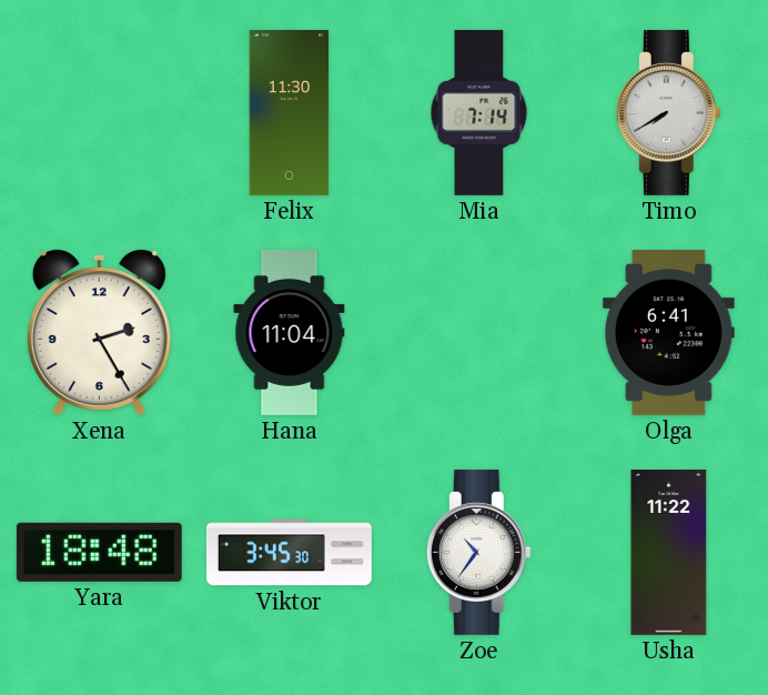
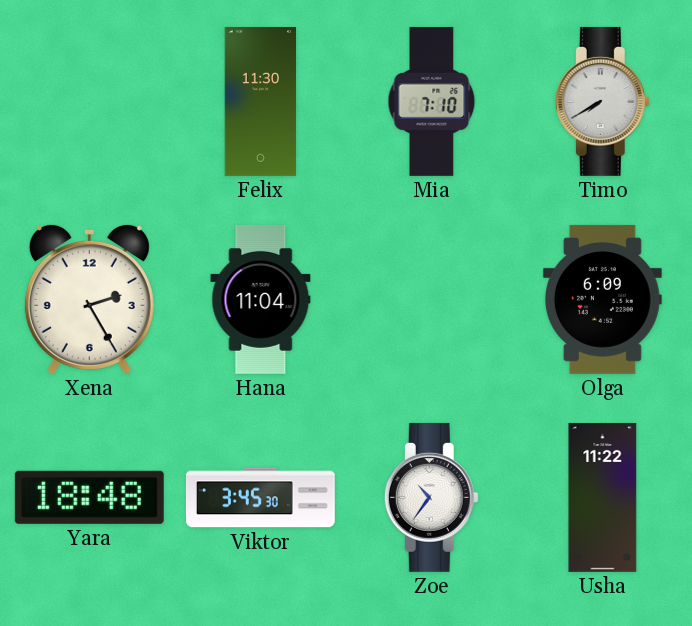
Mia: 7:14 -> 7:10
Olga: 6:41 -> 6:09
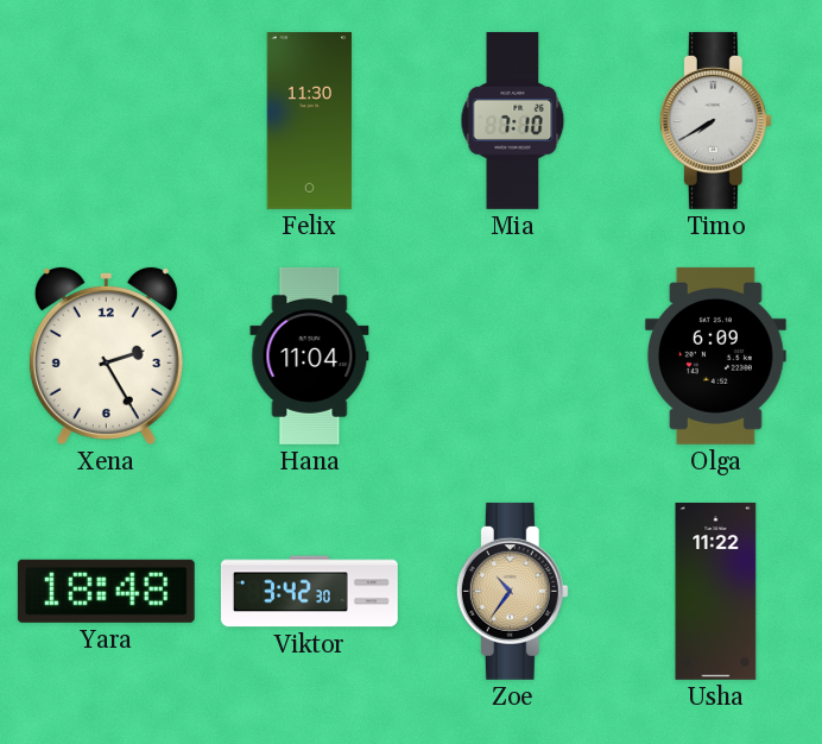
Viktor: 3:45 -> 3:42
Zoe dial: white -> champagne
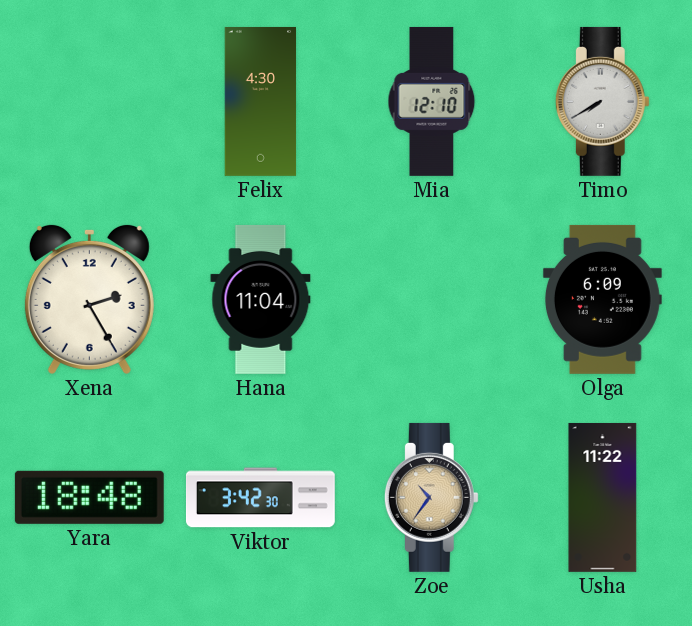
Felix: 11:30 -> 4:30
Mia: 7:10 -> 12:10
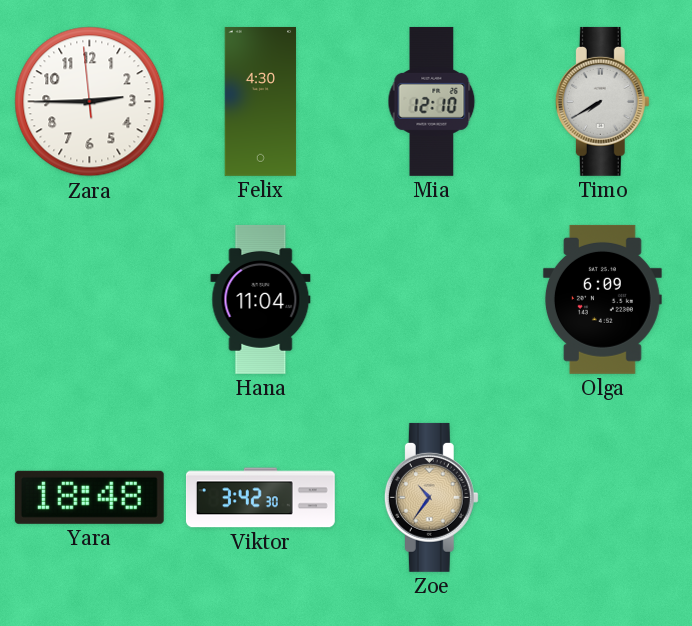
Zara: none -> 2:44
Xena: 2:25 -> none
Usha: 11:22 -> none
